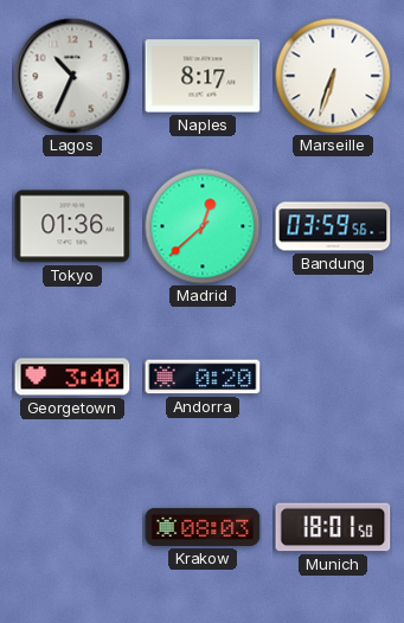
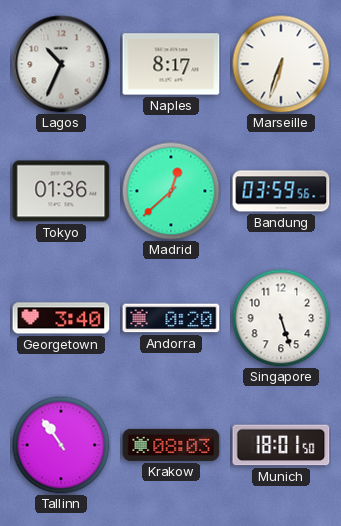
Singapore: none -> 5:27
Tallinn: none -> 10:54
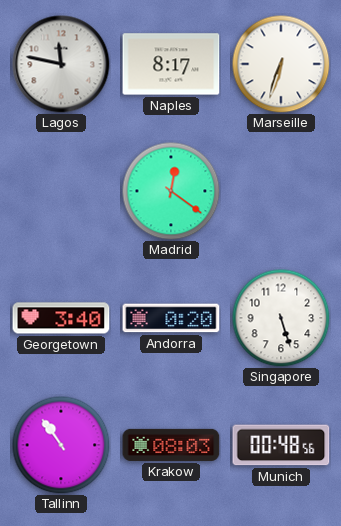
Lagos: 10:34 -> 11:47
Tokyo: 01:36 -> none
Madrid: 12:38 -> 12:21
Bandung: 03:59 -> none
Munich: 18:01 -> 00:48
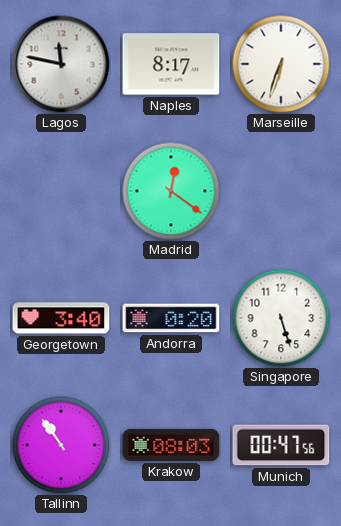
Munich: 00:48 -> 00:47
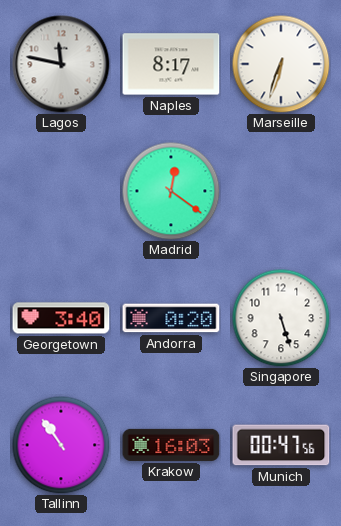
Krakow: 08:03 -> 16:03
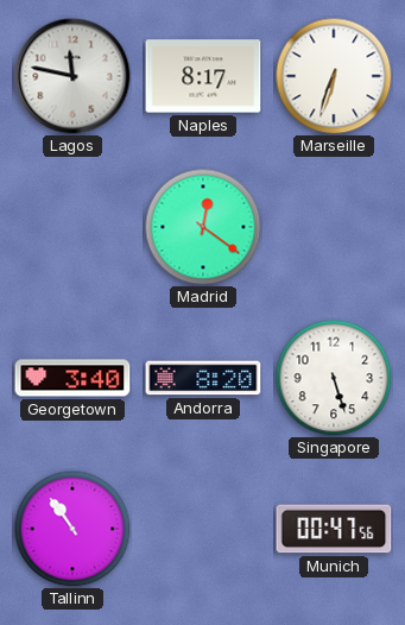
Andorra: 0:20 -> 8:20
Krakow: 16:03 -> none
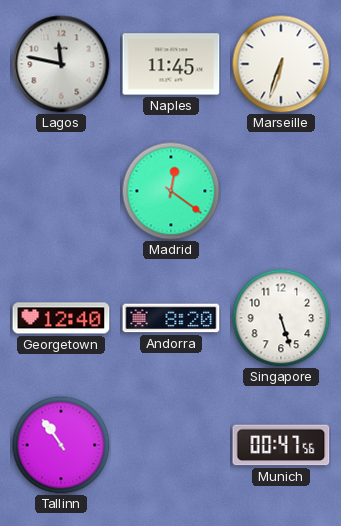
Naples: 8:17 -> 11:45
Georgetown: 3:40 -> 12:40
